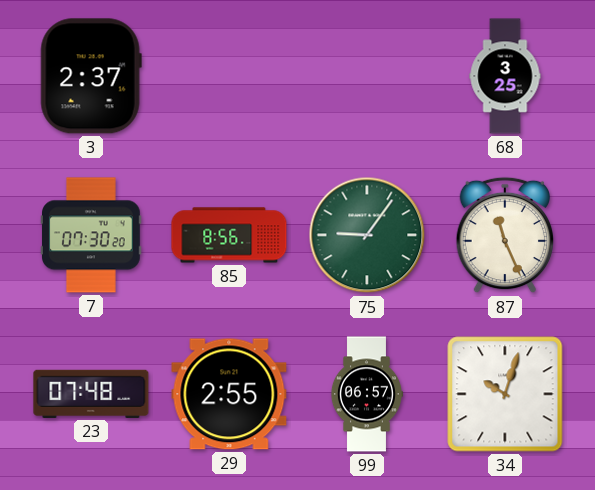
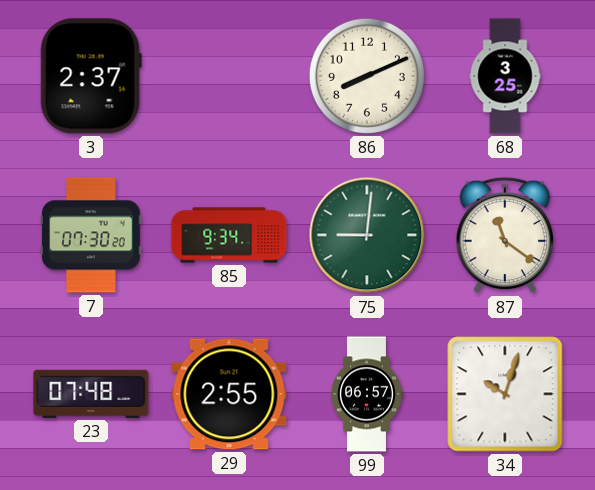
86: none -> 8:11
85: 8:56 -> 9:34
75: 9:06 -> 9:01
87: 11:26 -> 11:21
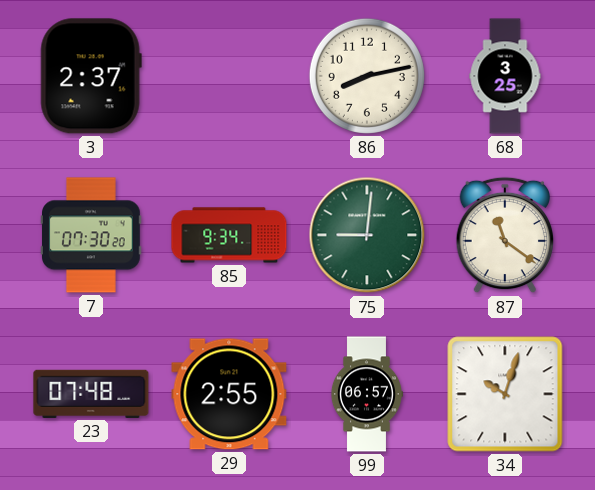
86: 8:11 -> 8:13
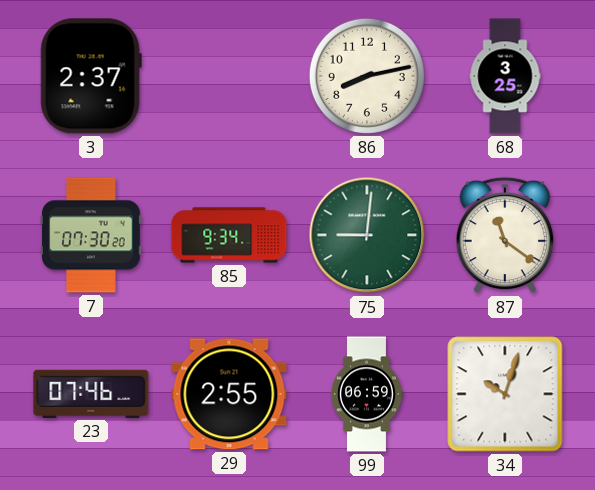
23: 07:48 -> 07:46
99: 06:57 -> 06:59
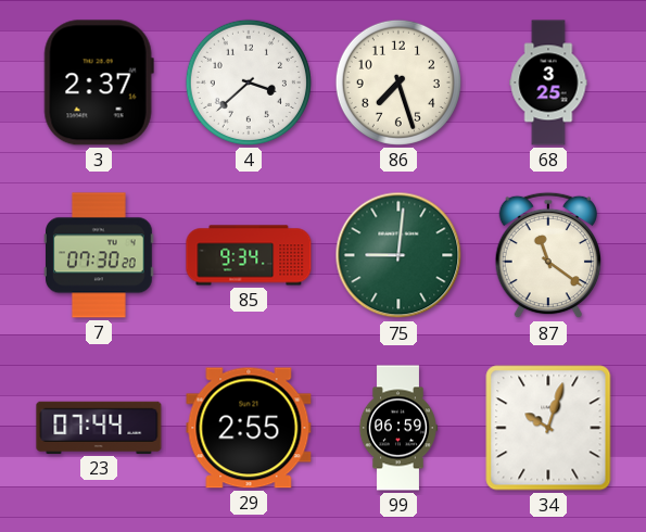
4: none -> 3:38
86: 8:13 -> 7:27
23: 07:46 -> 07:44
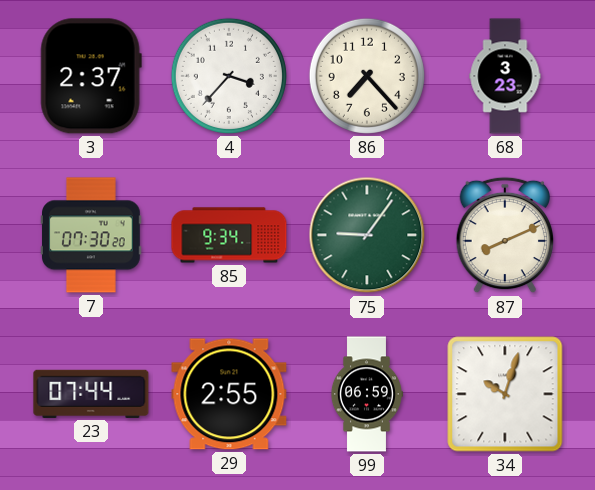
4: 3:38 -> 3:37
86: 7:27 -> 7:23
68: 3:25 -> 3:23
75: 9:01 -> 9:06
87: 11:21 -> 8:11
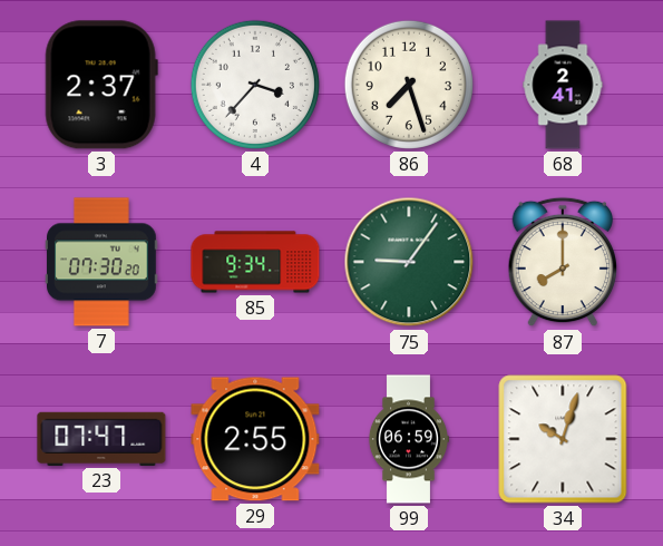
86: 7:23 -> 7:27
68: 3:23 -> 2:41
87: 8:11 -> 8:00
23: 07:44 -> 07:47
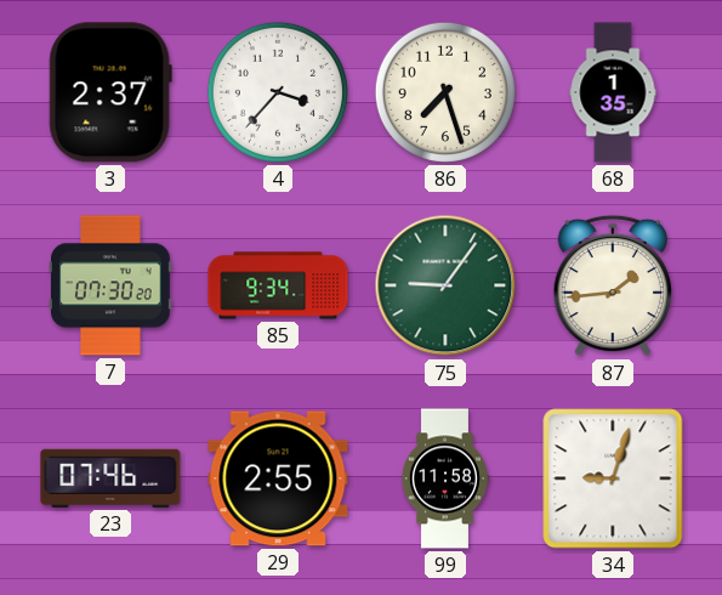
68: 2:41 -> 1:35
87: 8:00 -> 1:44
23: 07:47 -> 07:46
99: 06:59 -> 11:58
34: 10:03 -> 9:03
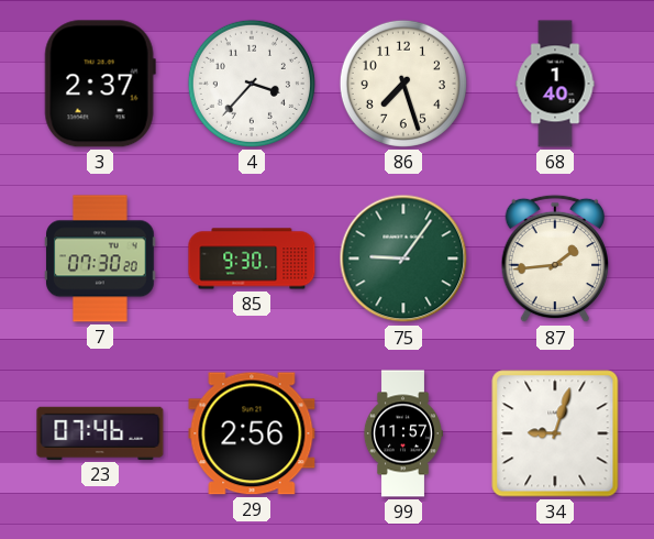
68: 1:35 -> 1:40
85: 9:34 -> 9:30
29: 2:55 -> 2:56
99: 11:58 -> 11:57
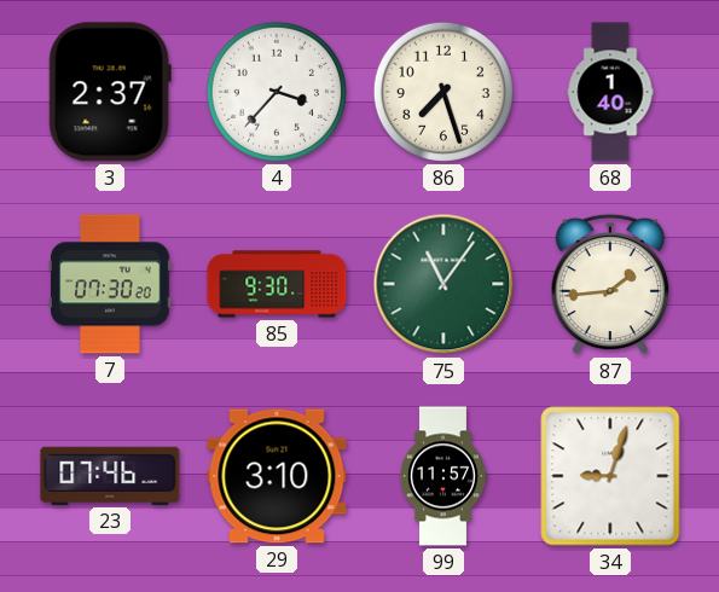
75: 9:06 -> 11:06
29: 2:56 -> 3:10
